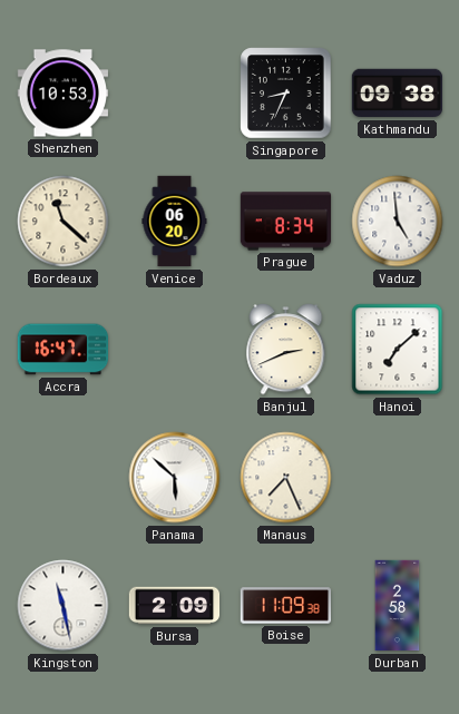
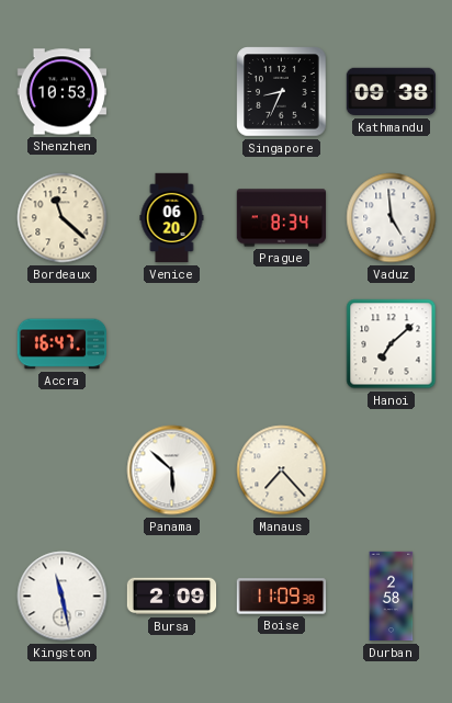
Banjul: 2:41 -> none
Manaus: 7:26 -> 7:23
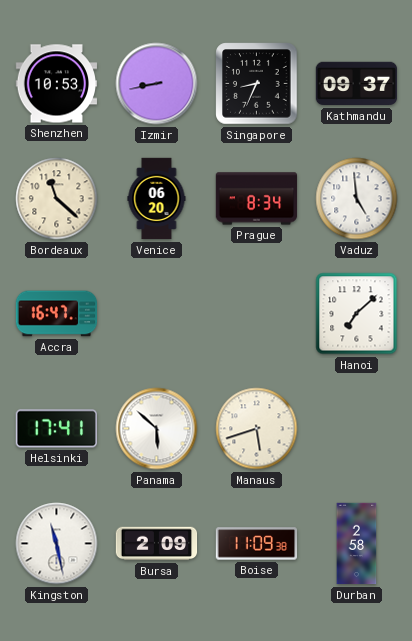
Izmir: none -> 8:43
Kathmandu: 09:38 -> 09:37
Helsinki: none -> 17:41
Manaus: 7:23 -> 5:42
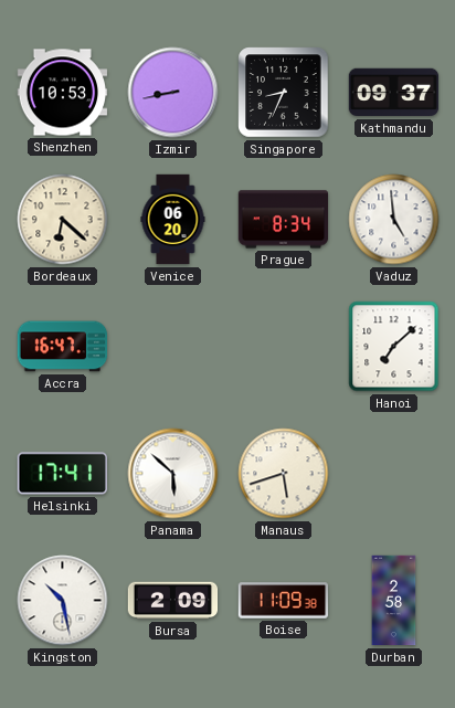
Bordeaux: 11:22 -> 6:22
Kingston: 11:28 -> 10:28
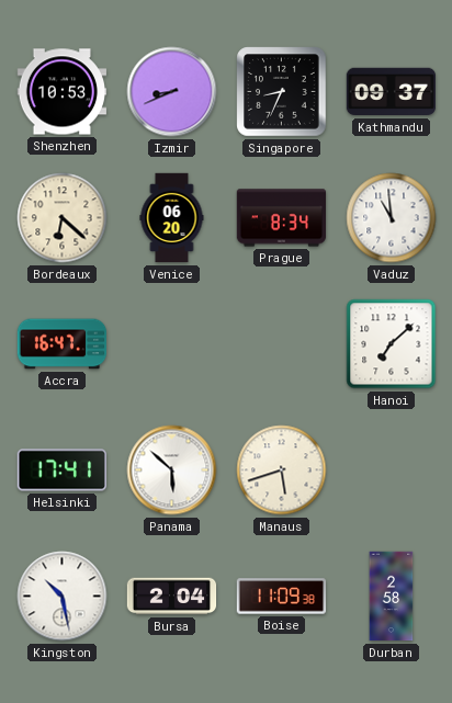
Izmir: 8:43 -> 8:41
Vaduz: 4:59 -> 10:59
Bursa: 2:09 -> 2:04
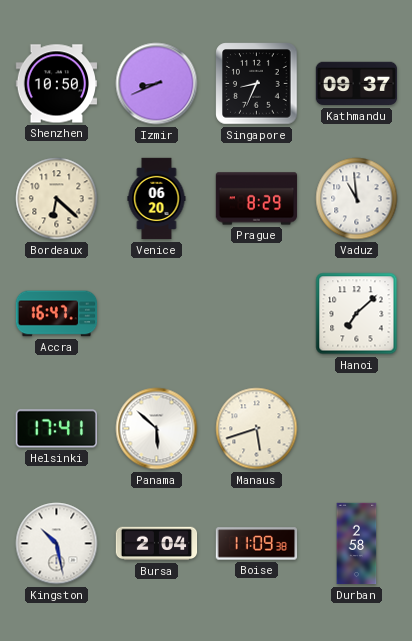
Shenzhen: 10:53 -> 10:50
Prague: 8:34 -> 8:29
